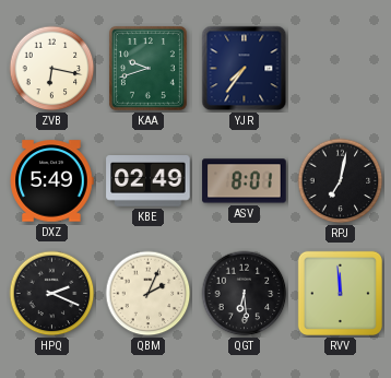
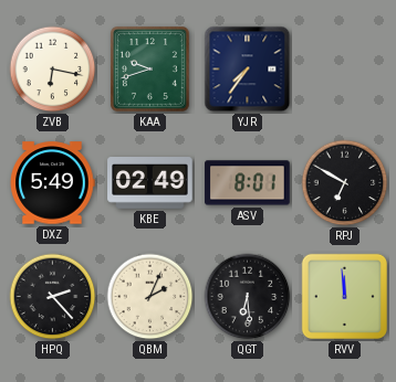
RPJ: 7:02 -> 6:50
HPQ: 2:19 -> 2:23
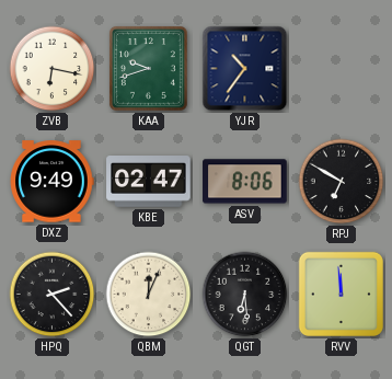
YJR: 7:36 -> 10:36
DXZ: 5:49 -> 9:49
KBE: 02:49 -> 02:47
ASV: 8:01 -> 8:06
QBM: 2:04 -> 12:04
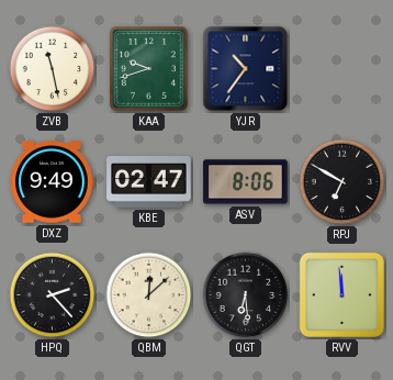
ZVB: 6:17 -> 11:28
QBM: 12:04 -> 12:08
